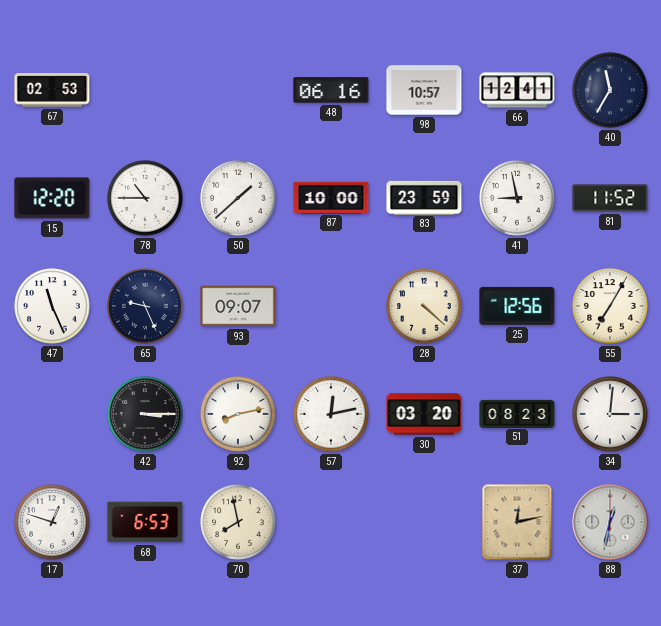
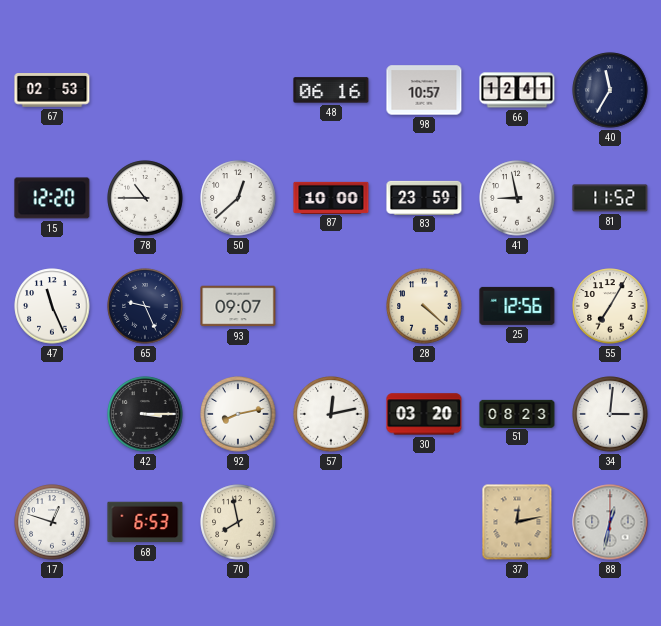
50: 1:38 -> 12:38
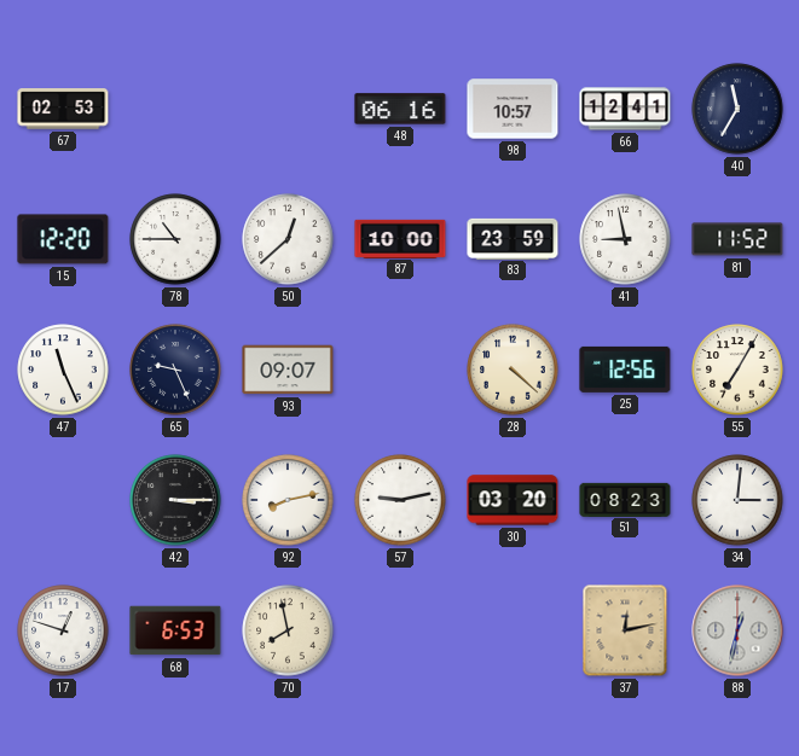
57: 12:13 -> 9:13
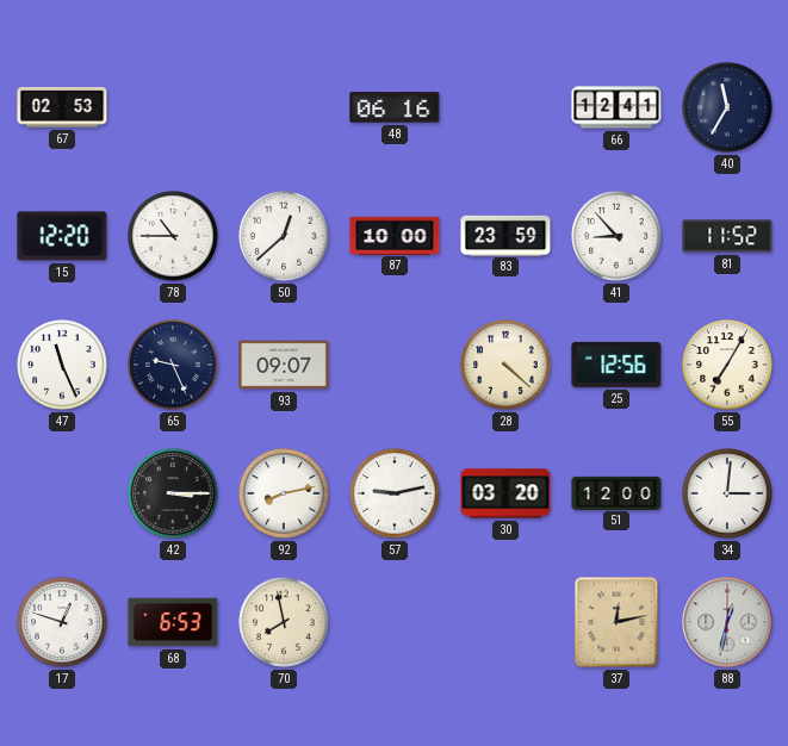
98: 10:57 -> none
41: 8:58 -> 8:53
51: 08:23 -> 12:00
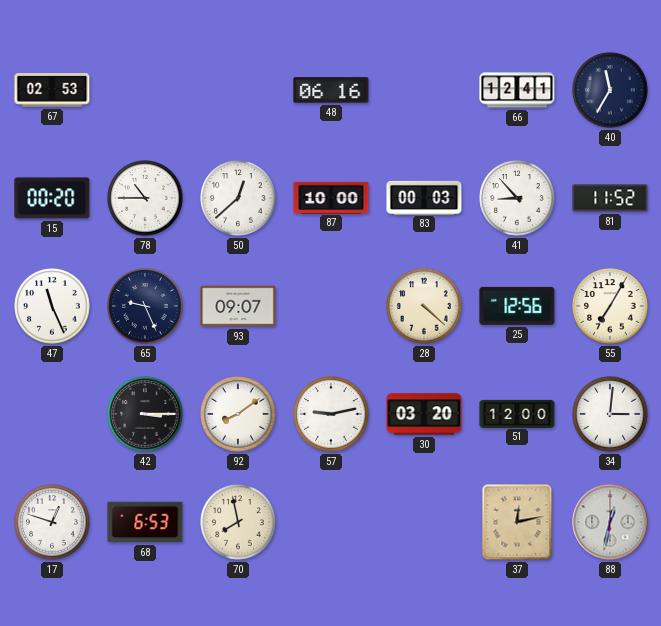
15: 12:20 -> 00:20
83: 23:59 -> 00:03
92: 8:13 -> 8:09
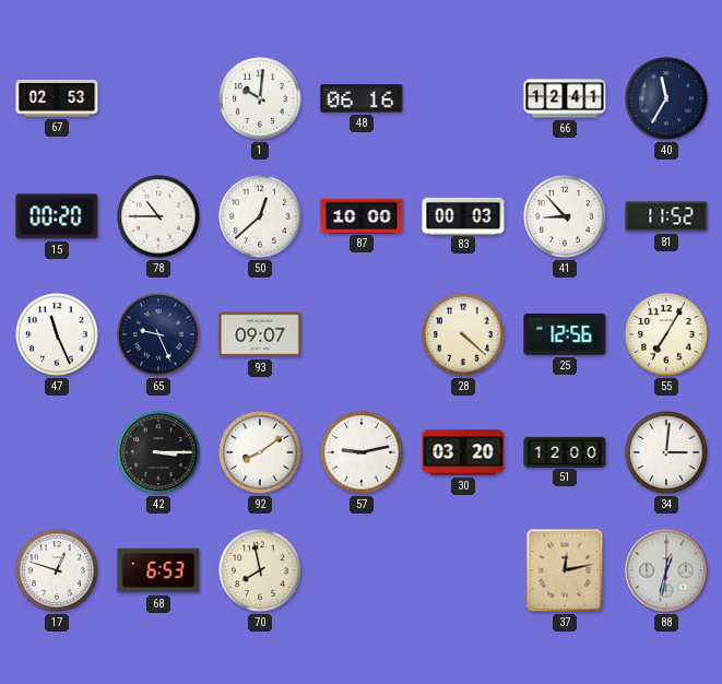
1: none -> 10:01
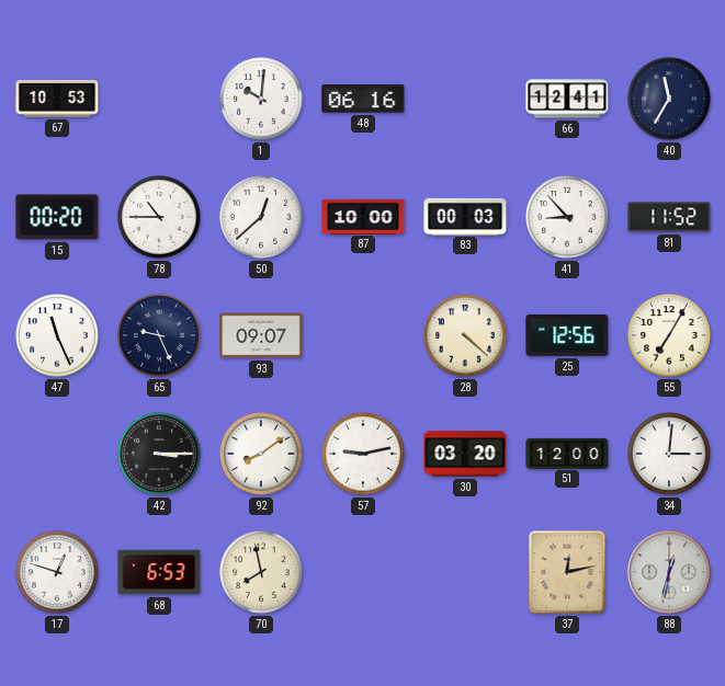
67: 02:53 -> 10:53
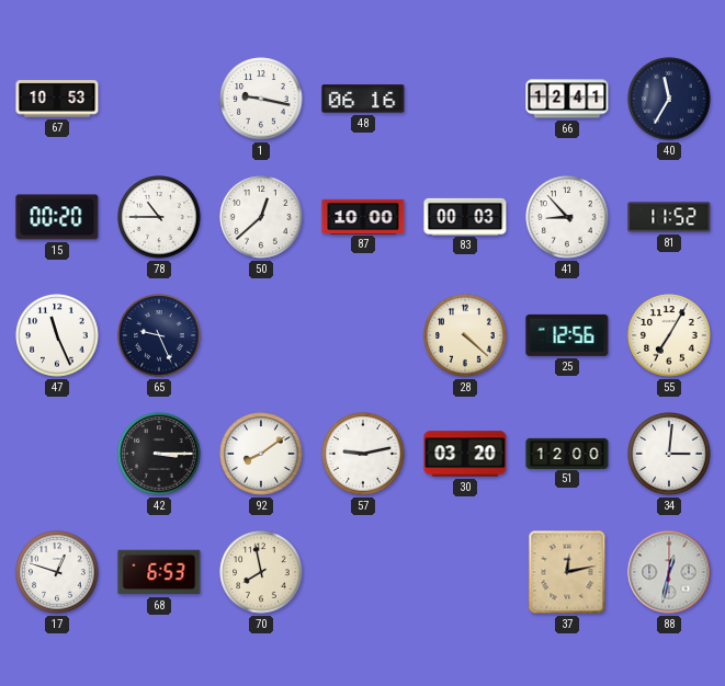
1: 10:01 -> 9:17
93: 09:07 -> none
